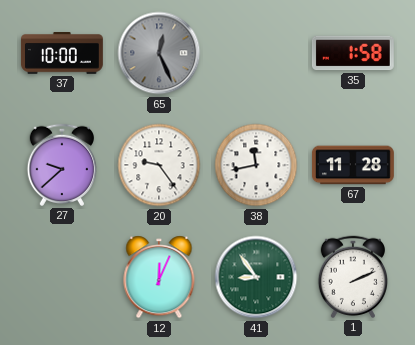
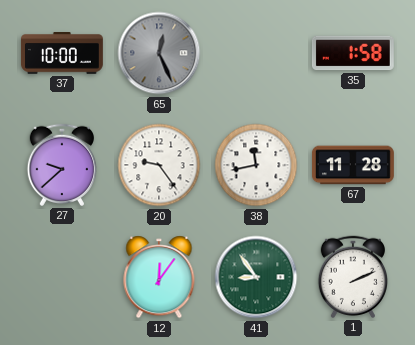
12: 12:04 -> 12:06
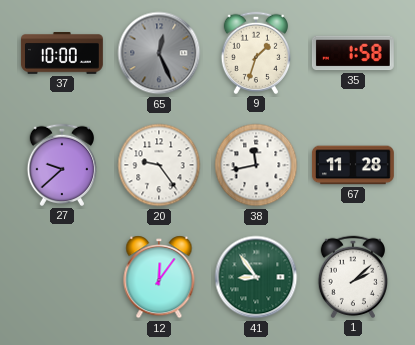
9: none -> 1:33
1: 2:11 -> 2:08
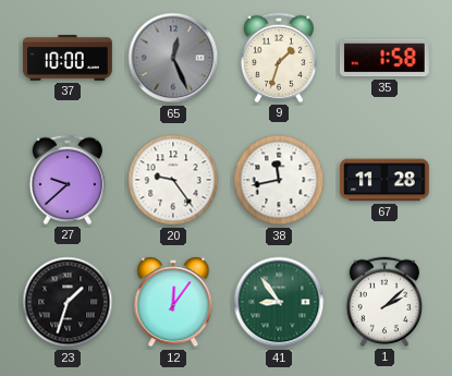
23: none -> 1:33
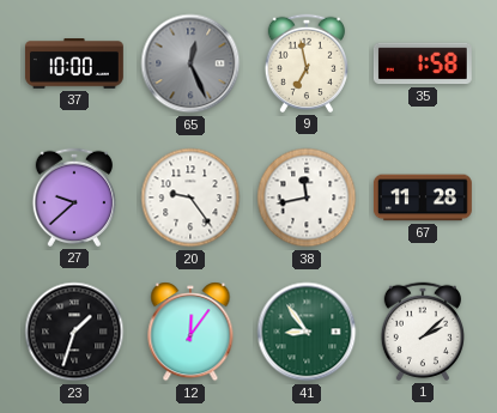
9: 1:33 -> 6:58
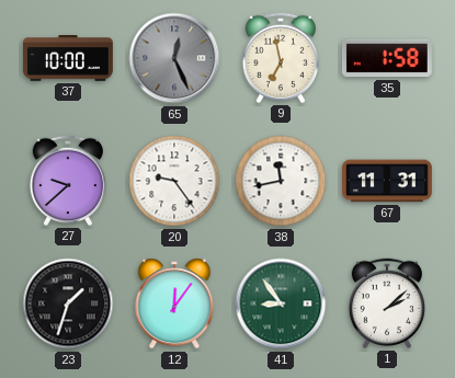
67: 11:28 -> 11:31
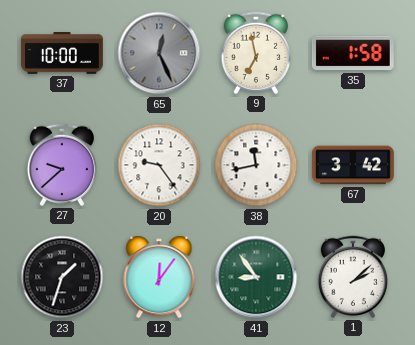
67: 11:31 -> 3:42
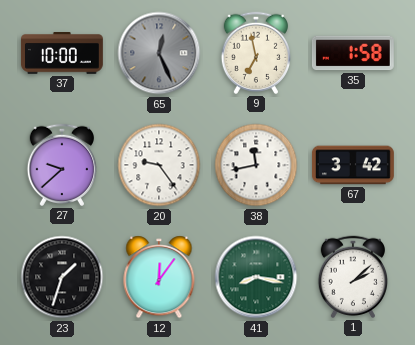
41: 8:54 -> 8:17
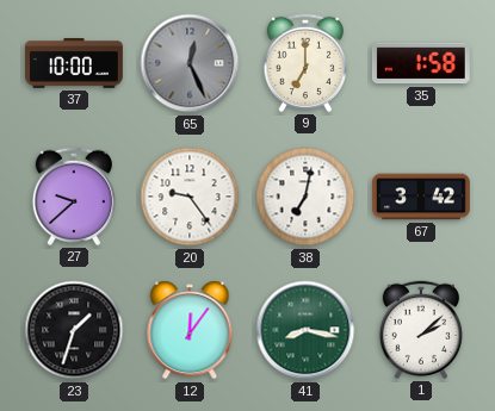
9: 6:58 -> 7:00
38: 11:43 -> 7:02
